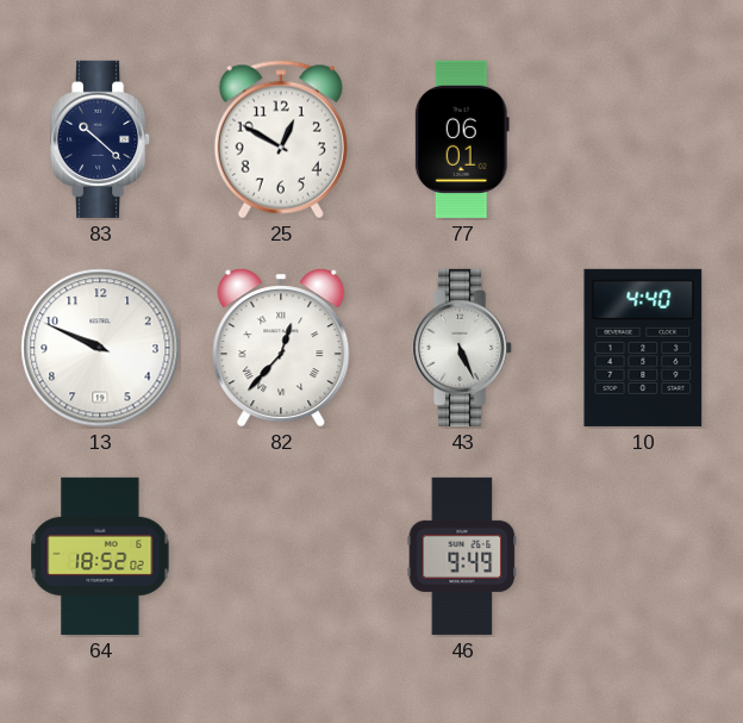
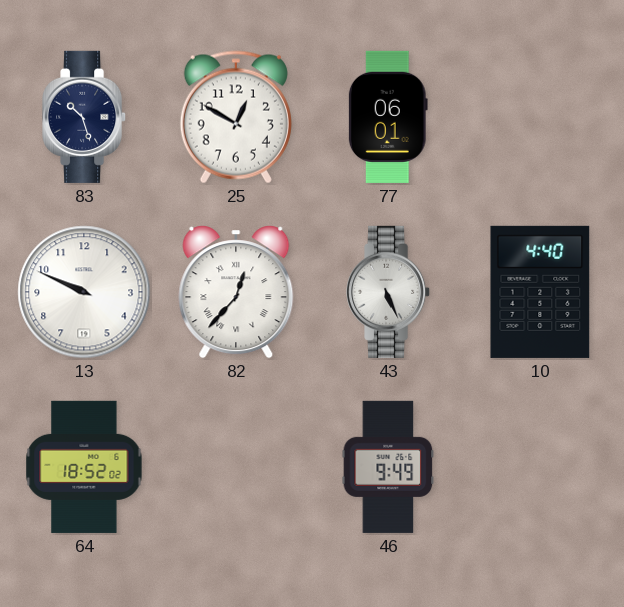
83: 10:22 -> 10:27
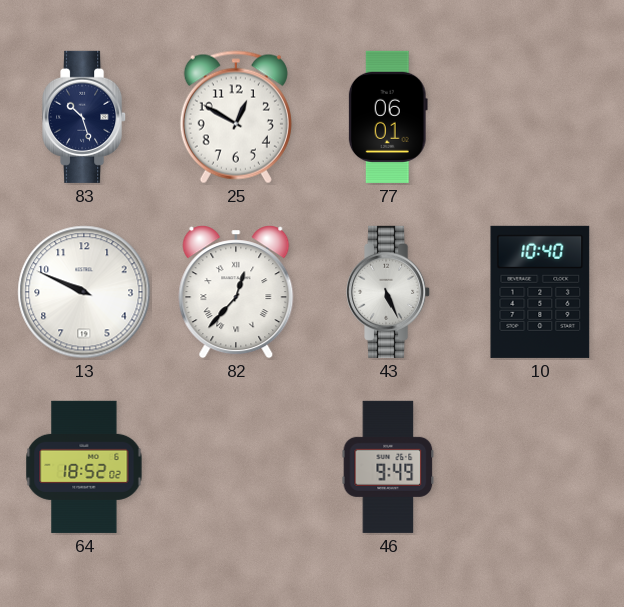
10: 4:40 -> 10:40
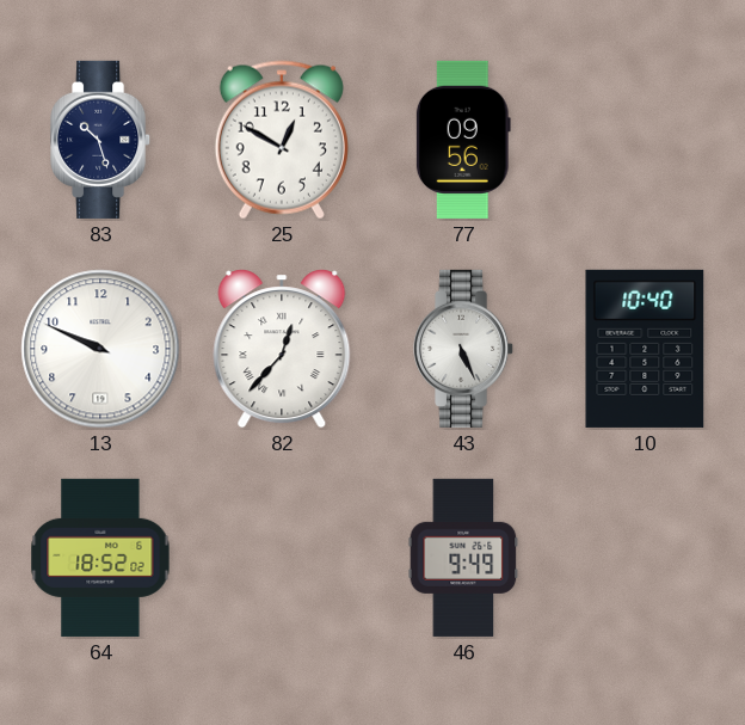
77: 06:01 -> 09:56
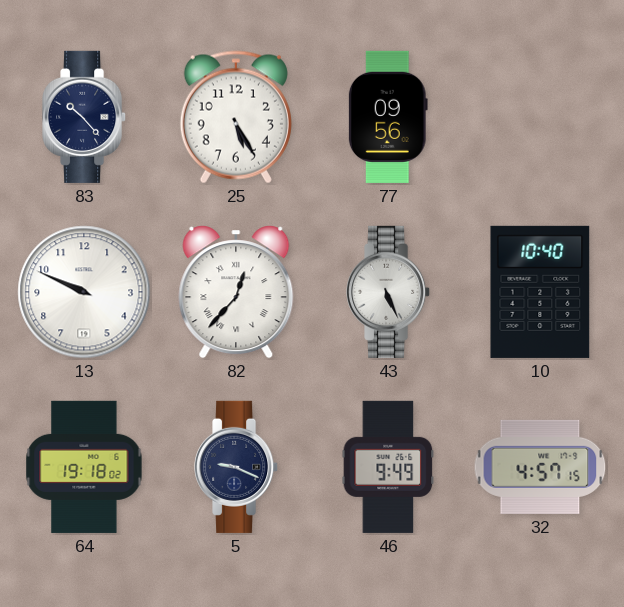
83: 10:27 -> 10:23
25: 12:50 -> 5:25
64: 18:52 -> 19:18
5: none -> 9:19
32: none -> 4:57
